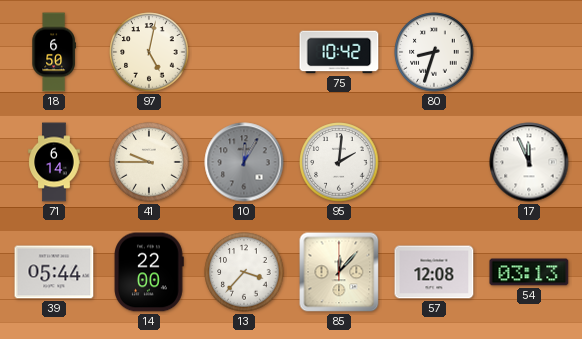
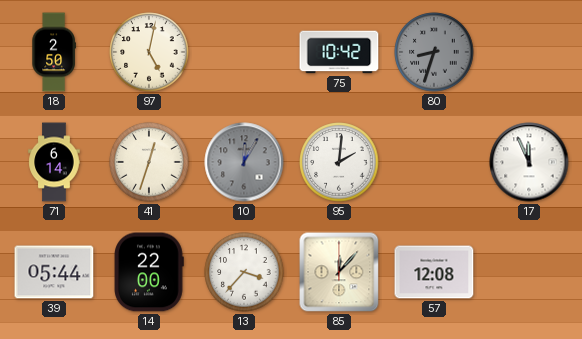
18: 6:50 -> 2:50
80 dial: white -> grey
41: 9:45 -> 12:33
54: 03:13 -> none
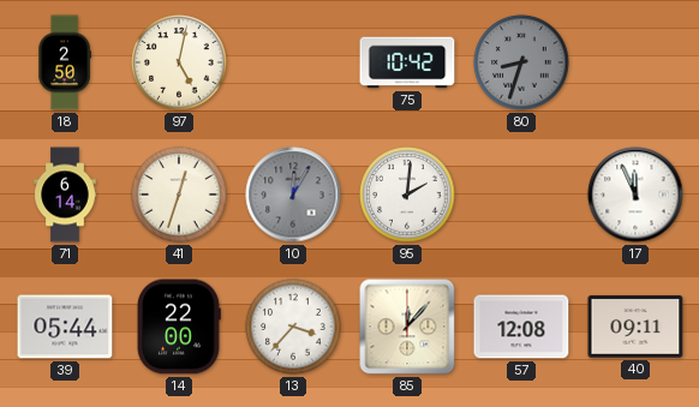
40: none -> 09:11
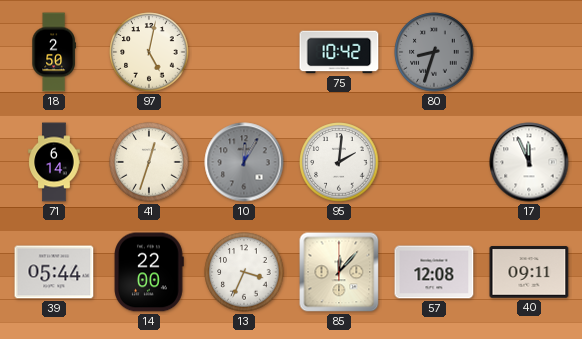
13: 3:37 -> 3:34
